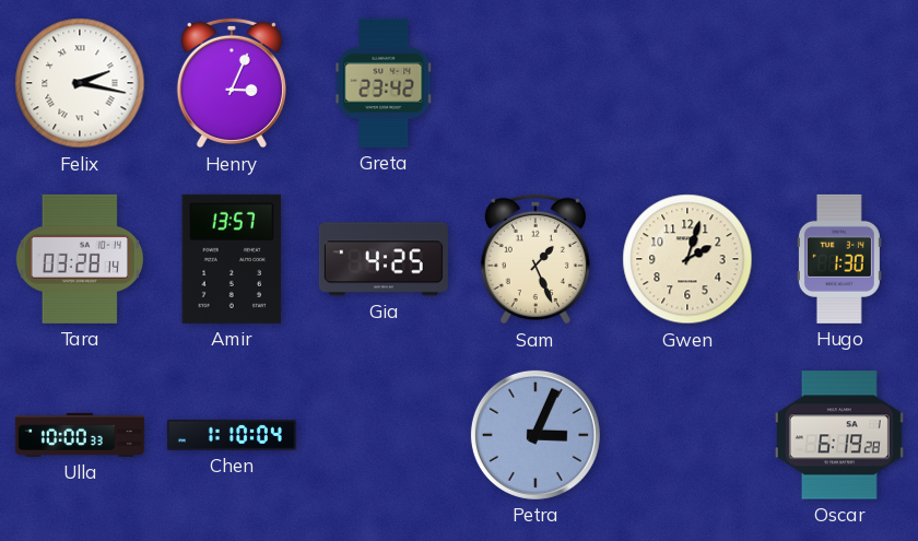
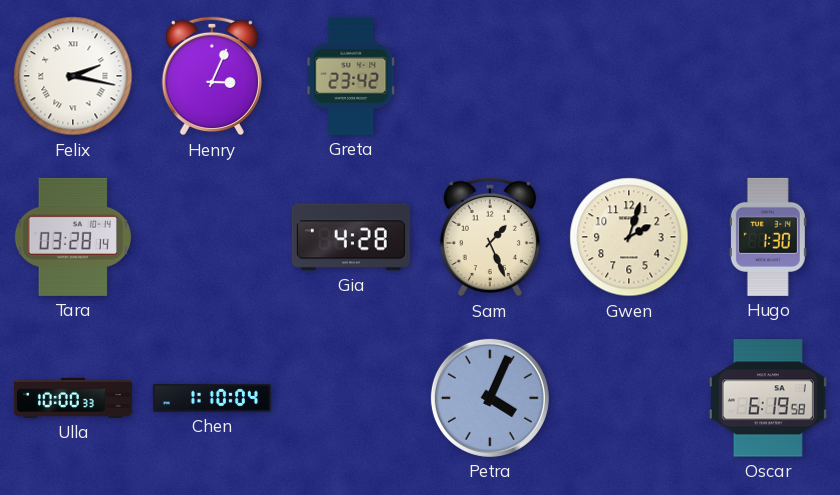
Amir: 13:57 -> none
Gia: 4:25 -> 4:28
Petra: 3:04 -> 4:04
Oscar: 6:19:28 -> 6:19:58
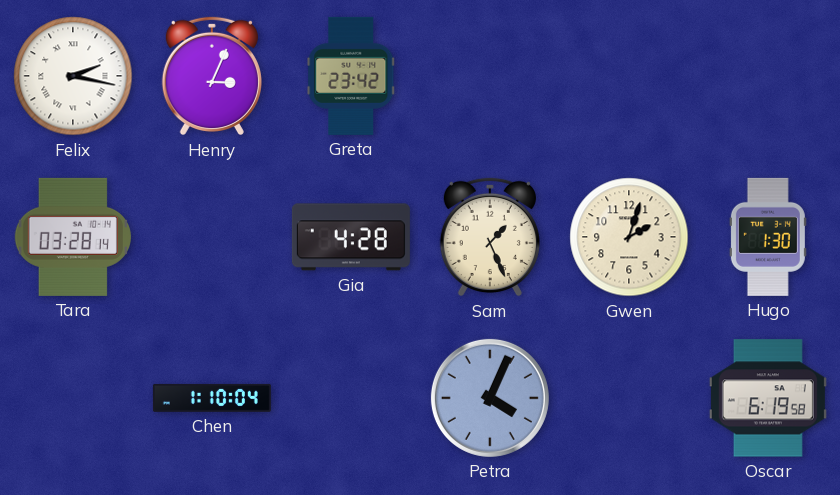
Ulla: 10:00 -> none
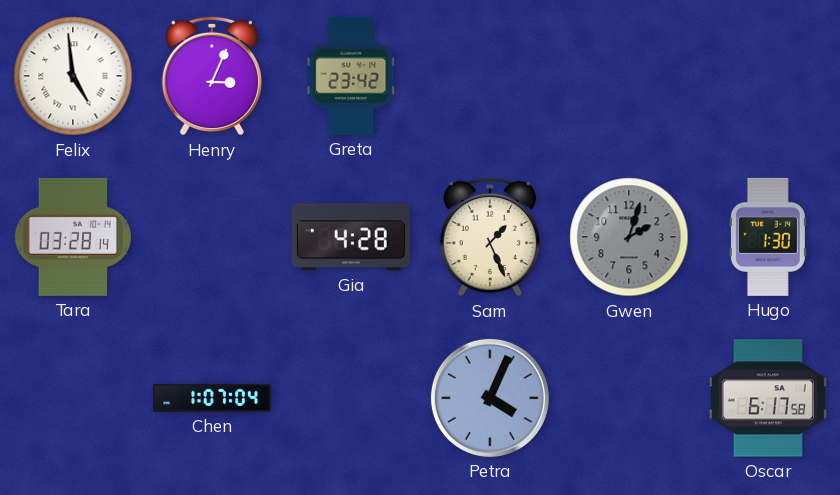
Felix: 2:17 -> 4:59
Gwen dial: cream -> grey
Chen: 1:10 -> 1:07
Oscar: 6:19 -> 6:17
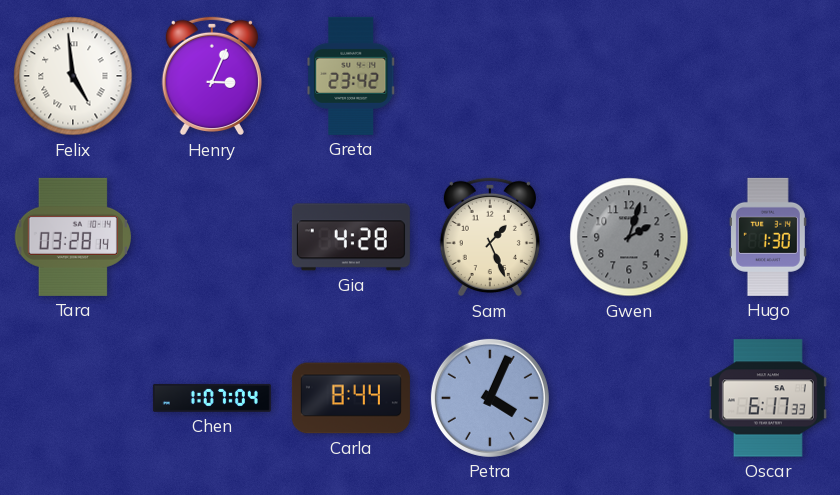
Carla: none -> 8:44
Oscar: 6:17:58 -> 6:17:33
